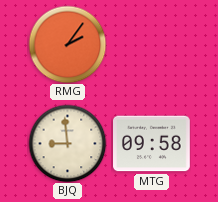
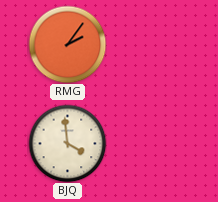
BJQ: 8:59 -> 3:59
MTG: 09:58 -> none
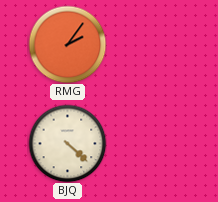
BJQ: 3:59 -> 4:22
